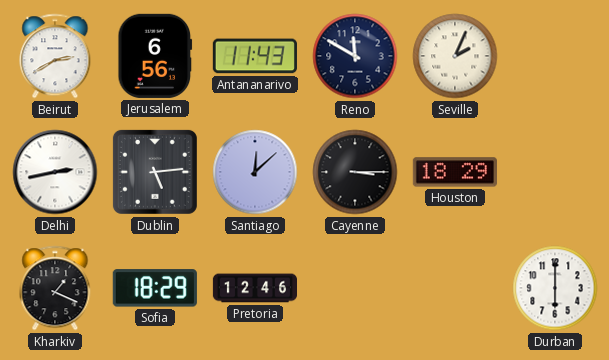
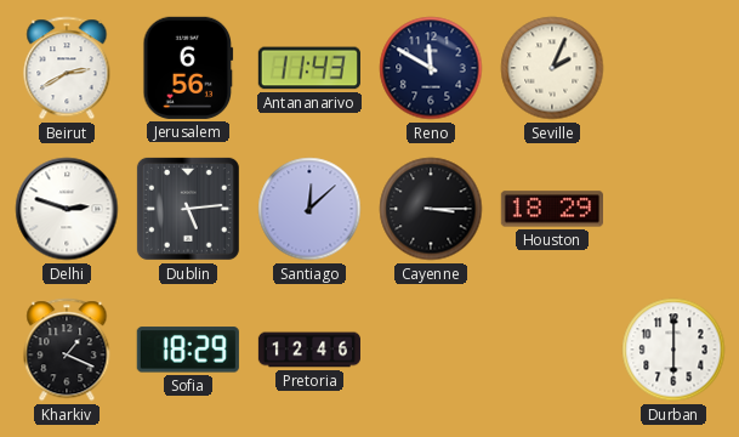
Delhi: 2:43 -> 2:48
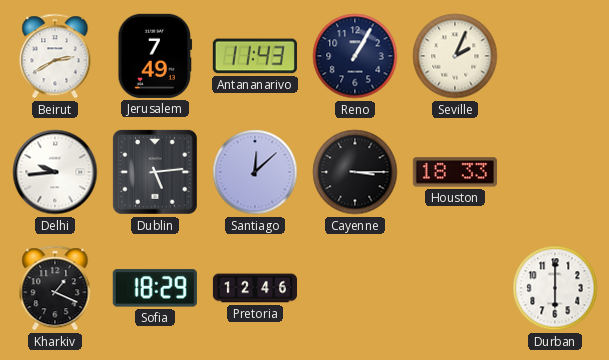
Jerusalem: 6:56 -> 7:49
Reno: 11:50 -> 1:05
Delhi: 2:48 -> 9:44
Houston: 18:29 -> 18:33
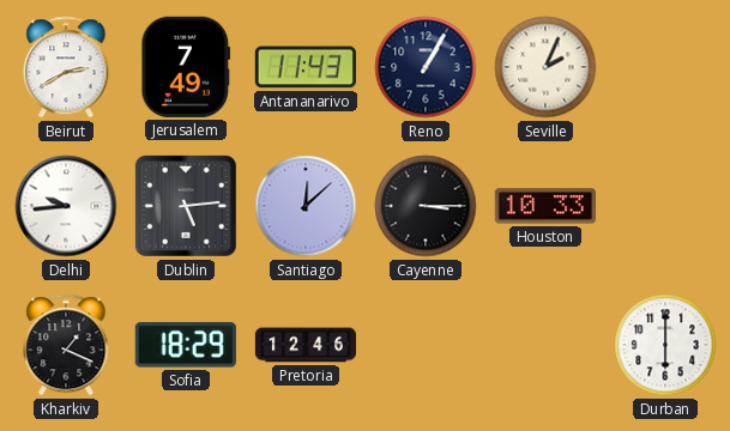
Houston: 18:33 -> 10:33
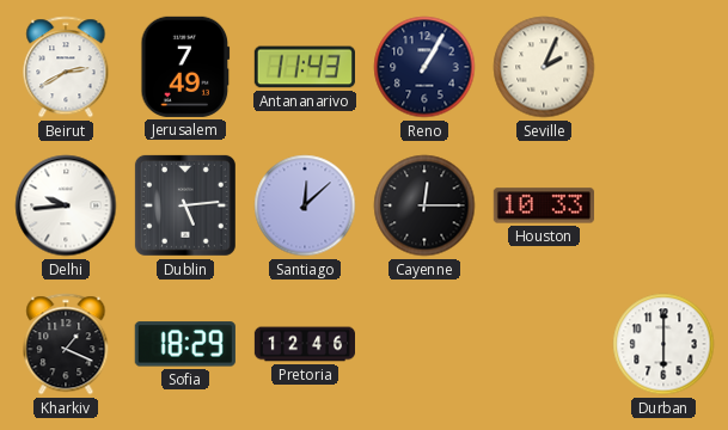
Cayenne: 3:15 -> 12:15
